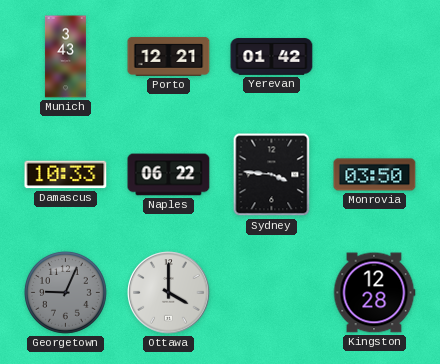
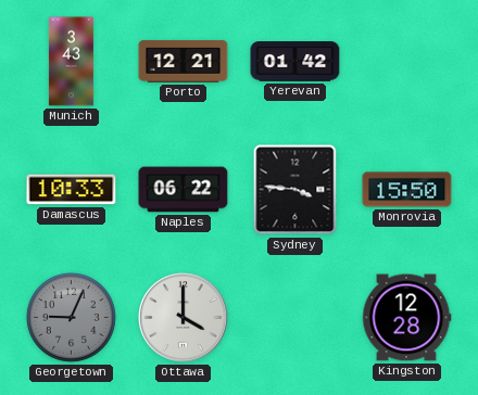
Monrovia: 03:50 -> 15:50
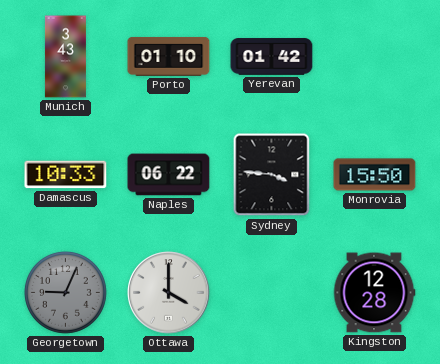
Porto: 12:21 -> 01:10
